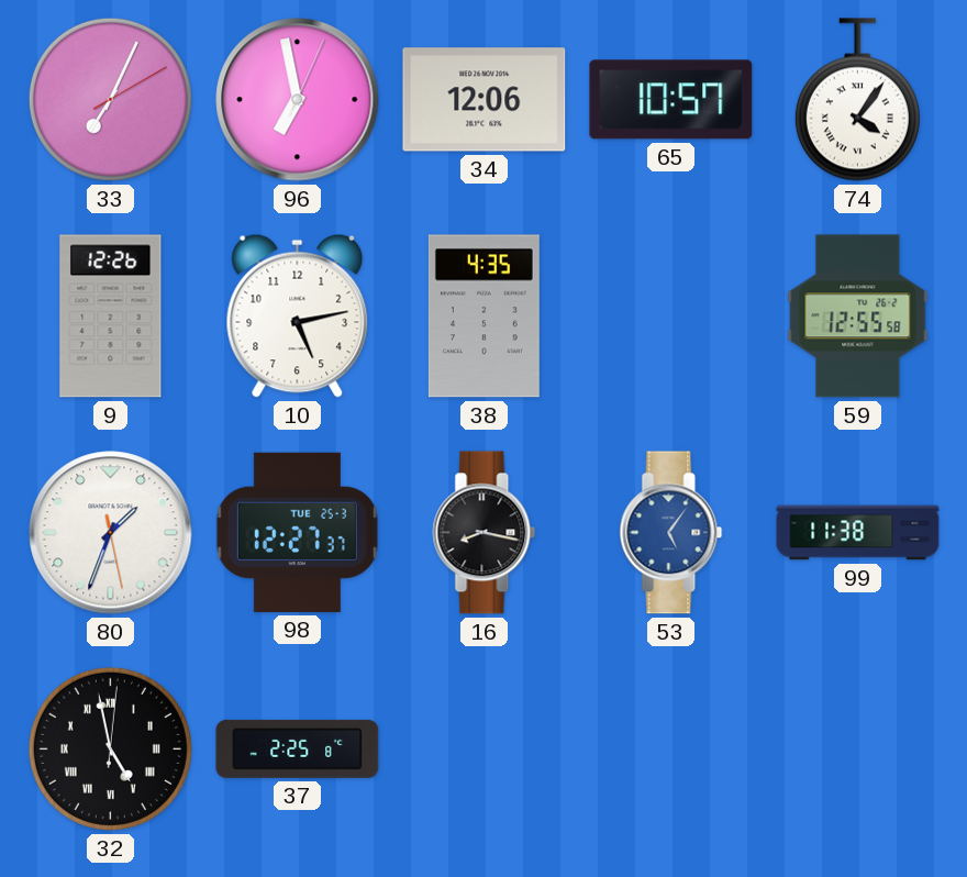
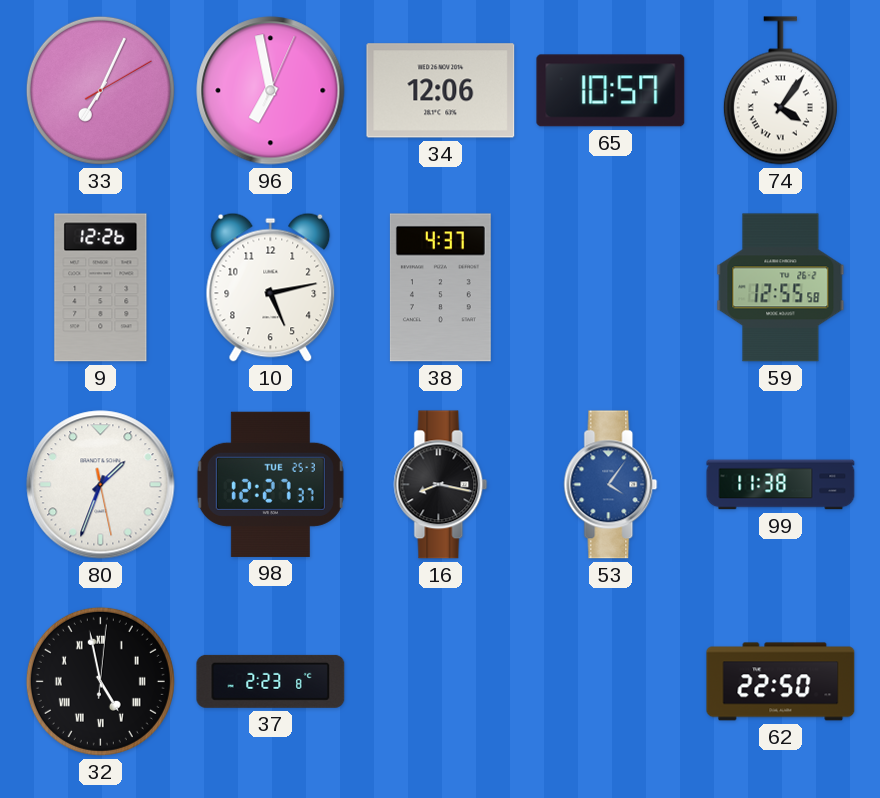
38: 4:35 -> 4:37
53: 5:06 -> 4:06
37: 2:25 -> 2:23
62: none -> 22:50
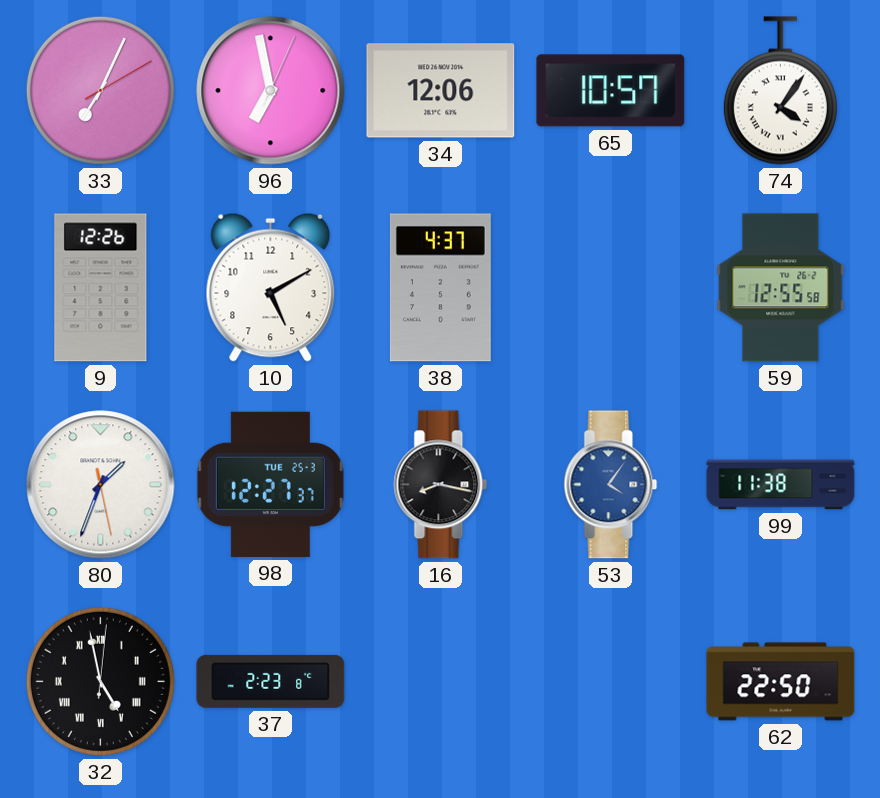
10: 5:13 -> 5:10
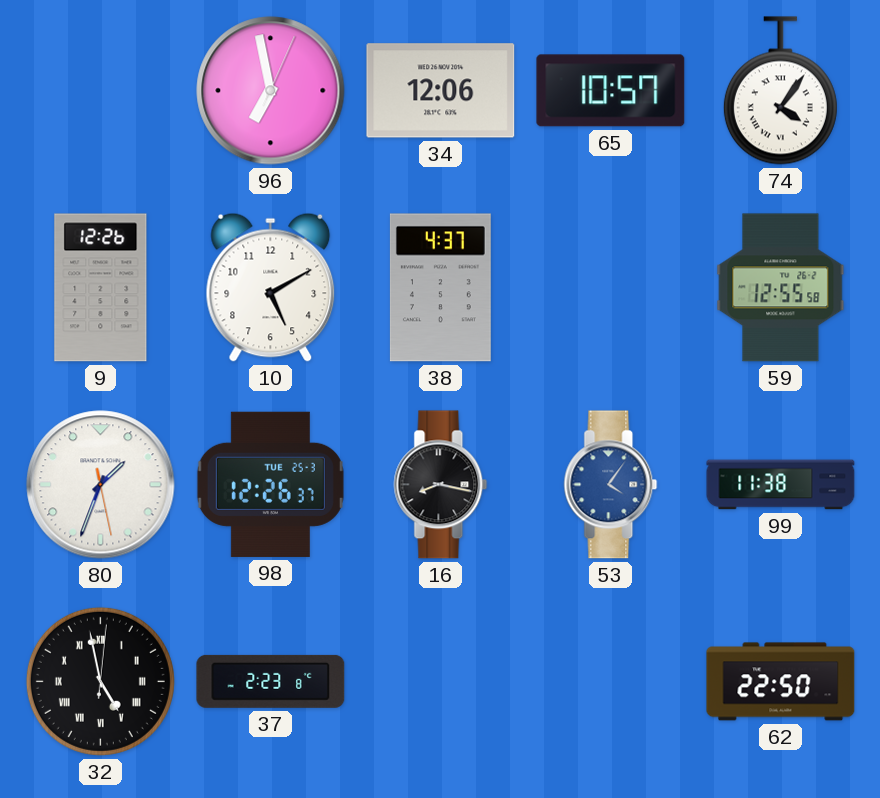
33: 7:04 -> none
98: 12:27 -> 12:26
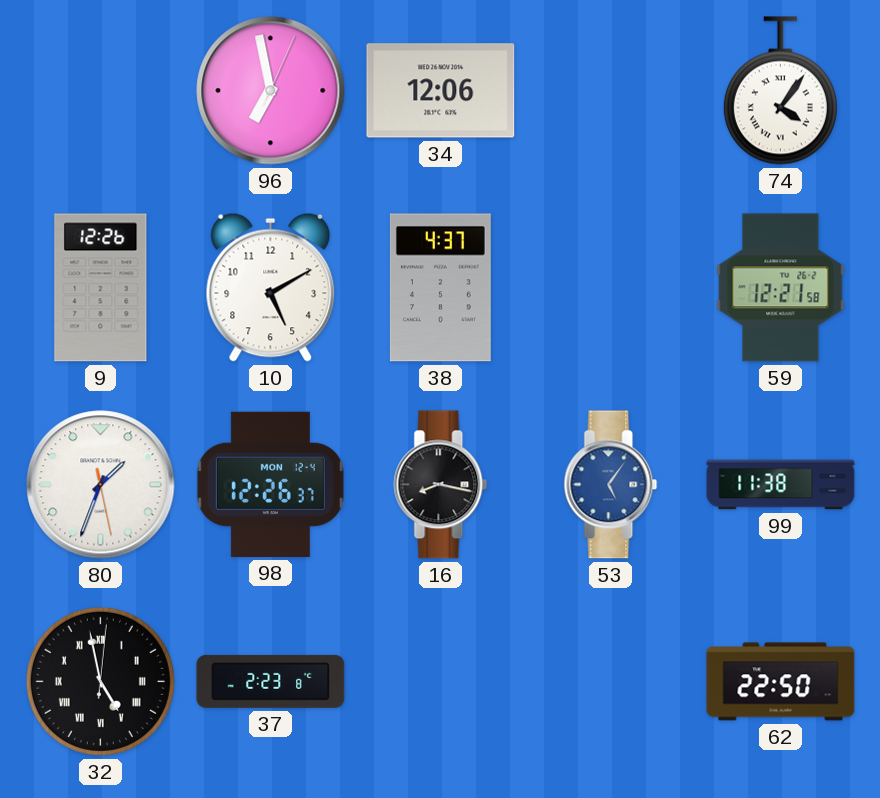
65: 10:57 -> none
59: 12:55 -> 12:21
98 date: TUE 25-3 -> MON 12-4
53: 4:06 -> 5:06
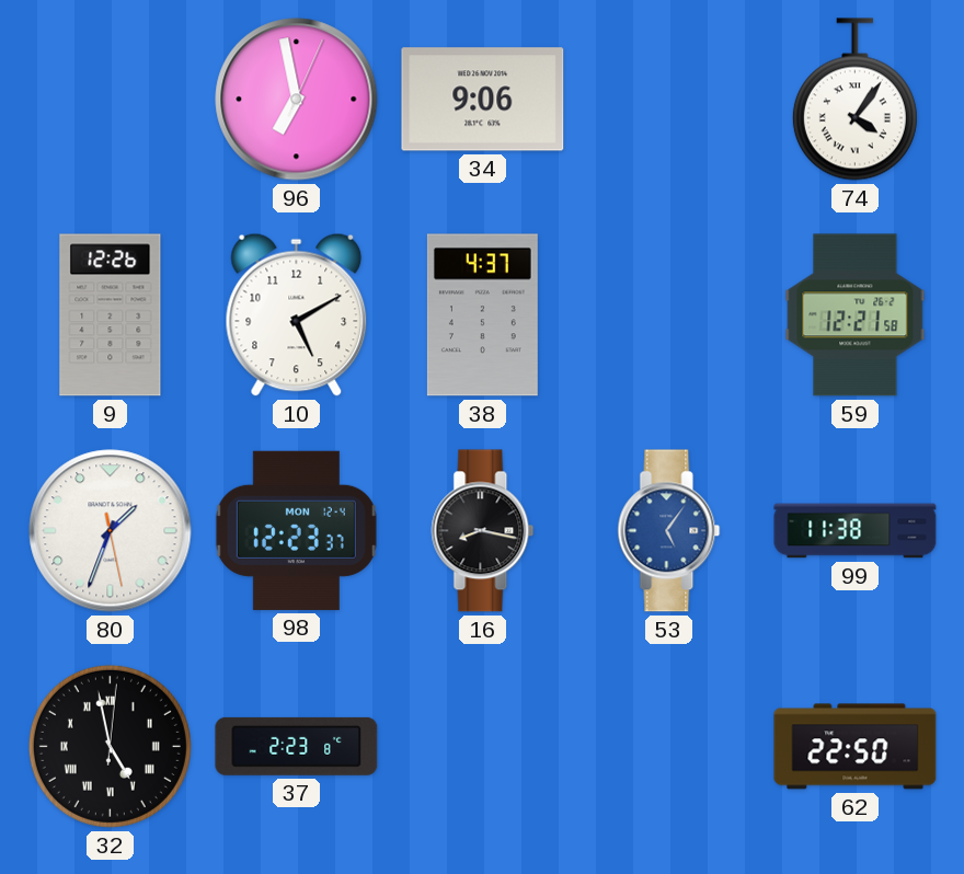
34: 12:06 -> 9:06
98: 12:26 -> 12:23
